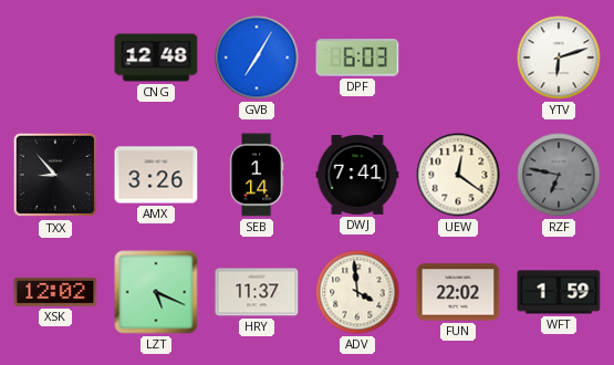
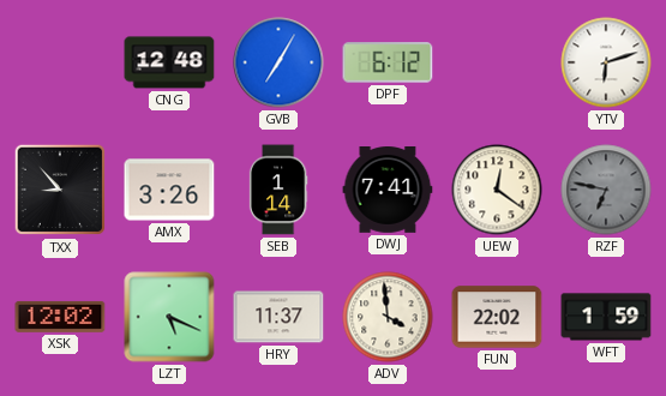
DPF: 6:03 -> 6:12
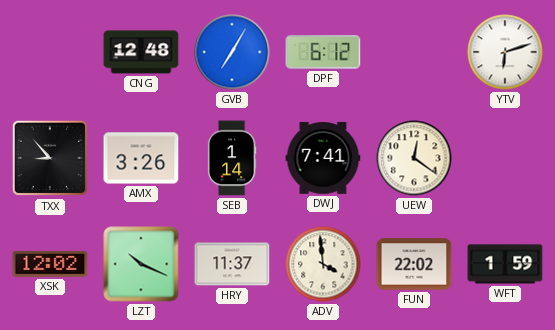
RZF: 6:47 -> none
LZT: 5:19 -> 10:19
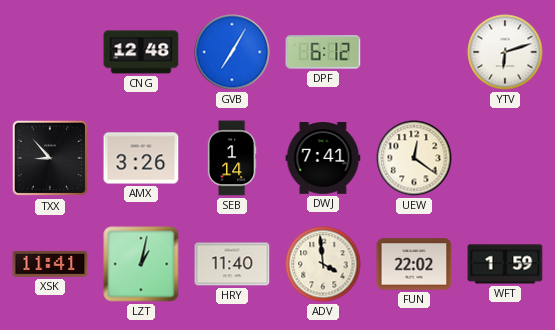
XSK: 12:02 -> 11:41
LZT: 10:19 -> 1:02
HRY: 11:37 -> 11:40
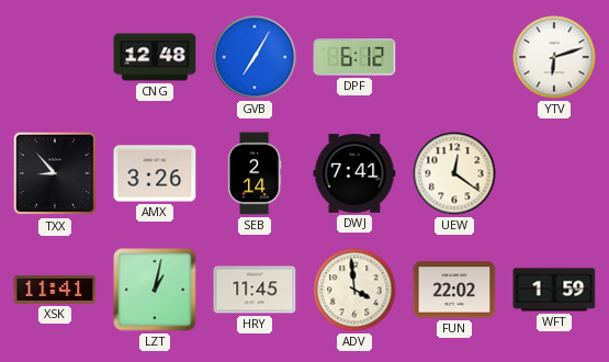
SEB: 1:14 -> 2:14
HRY: 11:40 -> 11:45
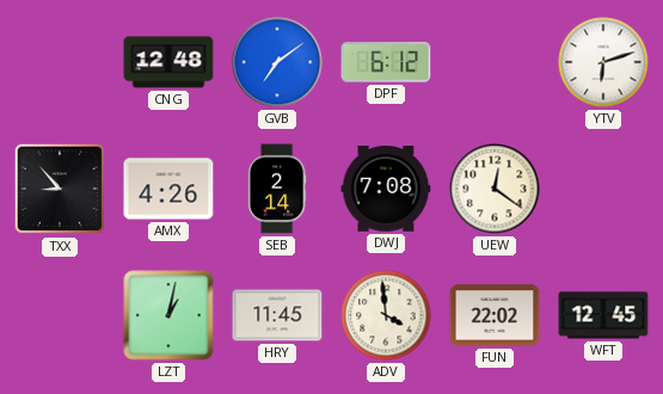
GVB: 7:05 -> 7:09
AMX: 3:26 -> 4:26
DWJ: 7:41 -> 7:08
XSK: 11:41 -> none
WFT: 1:59 -> 12:45
